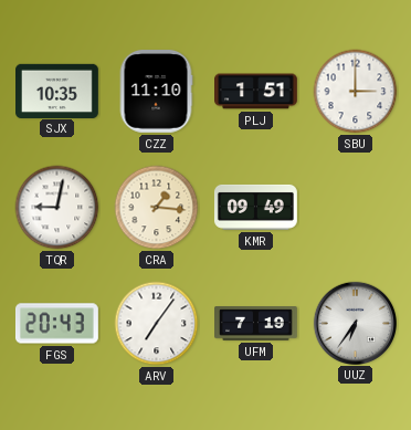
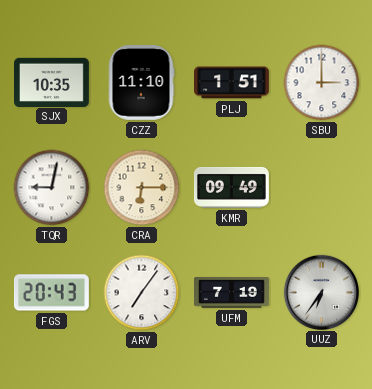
CRA: 1:16 -> 6:15
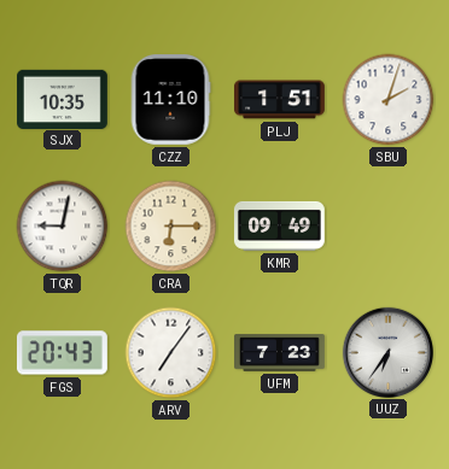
SBU: 3:00 -> 2:03
UFM: 7:19 -> 7:23
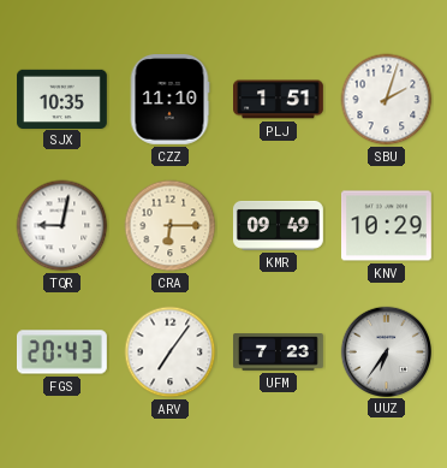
KNV: none -> 10:29
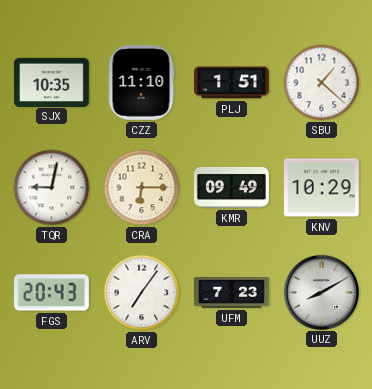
SBU: 2:03 -> 1:22
UUZ: 6:36 -> 8:10
